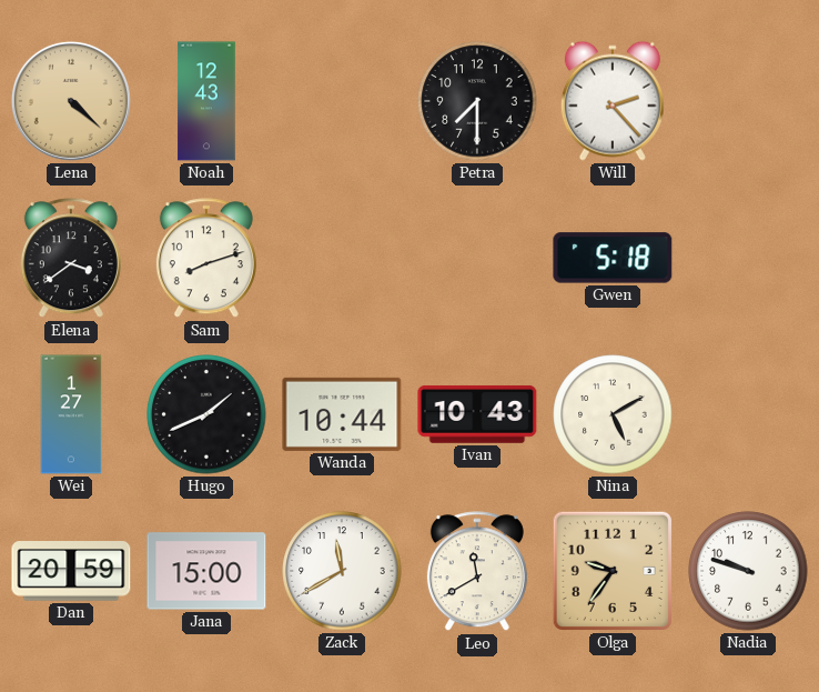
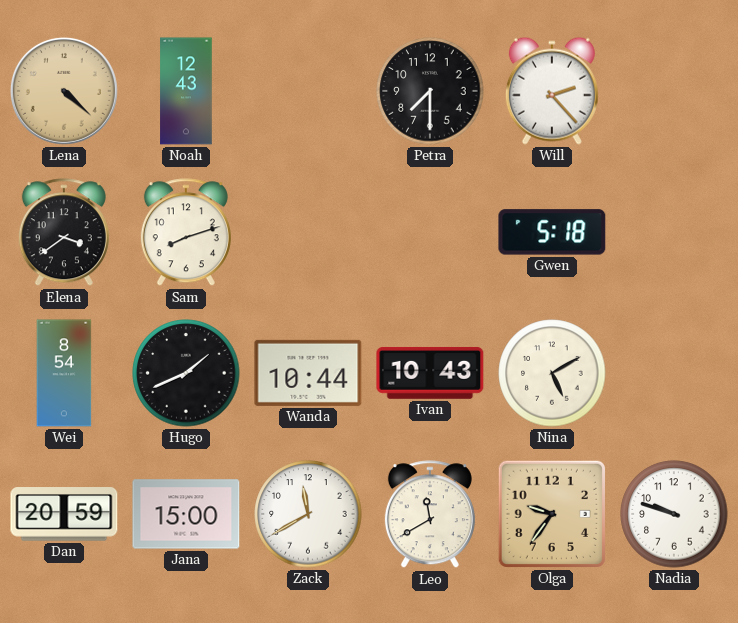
Wei: 1:27 -> 8:54
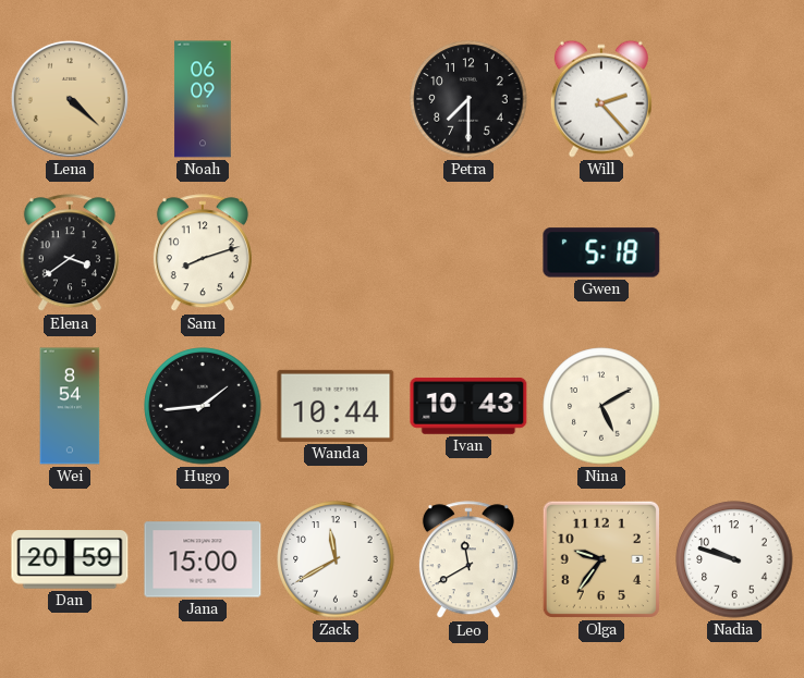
Noah: 12:43 -> 06:09
Hugo: 1:41 -> 1:44
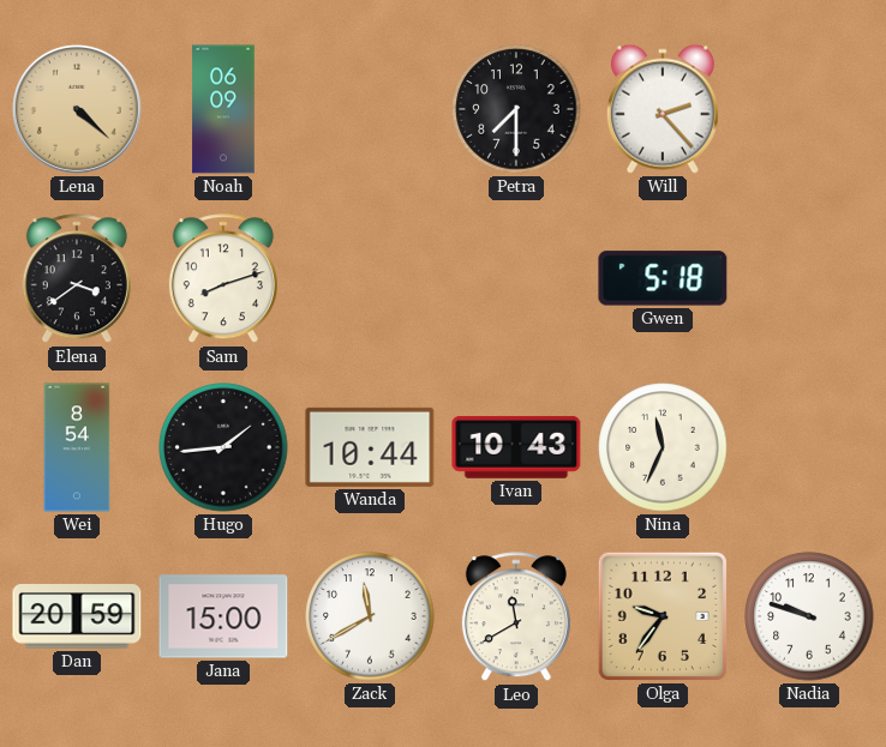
Nina: 5:10 -> 11:34
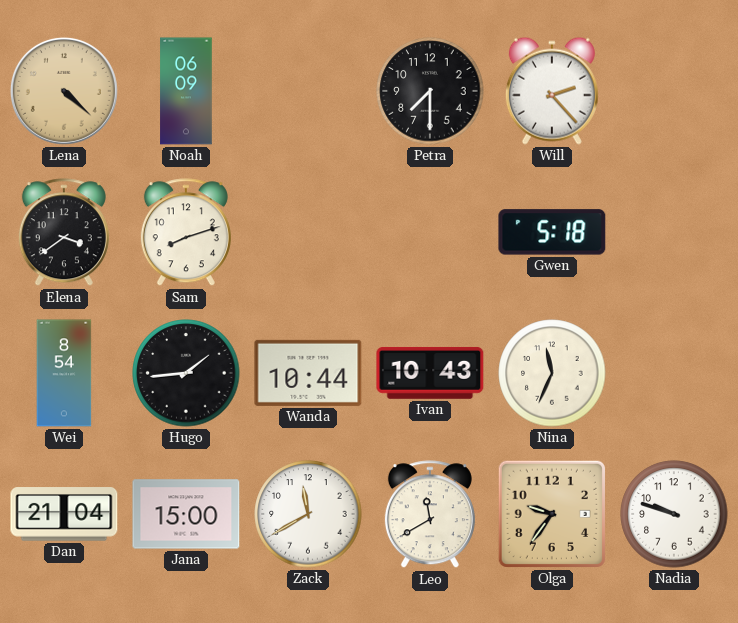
Dan: 20:59 -> 21:04
